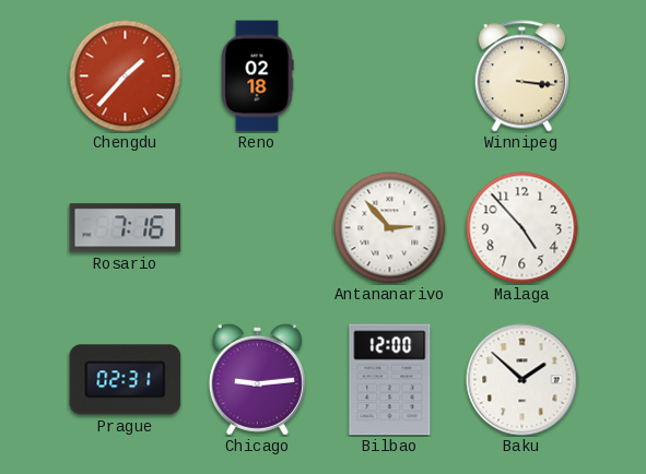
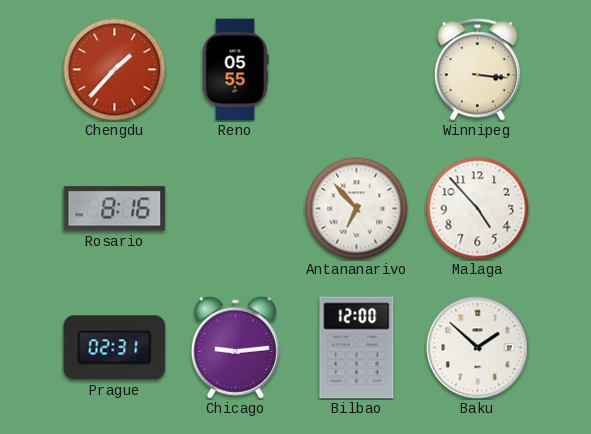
Reno: 02:18 -> 05:55
Rosario: 7:16 -> 8:16
Antananarivo: 2:53 -> 6:53
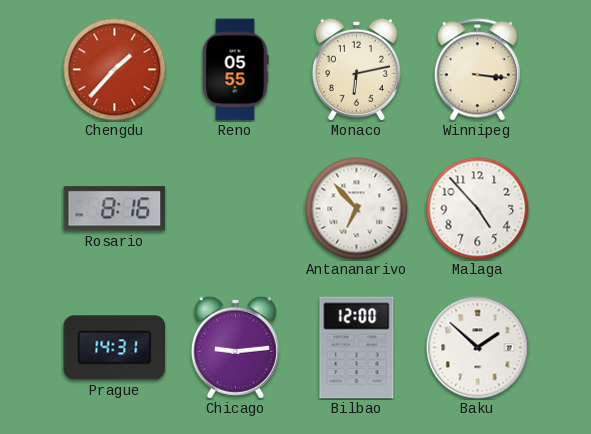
Monaco: none -> 6:13
Prague: 02:31 -> 14:31
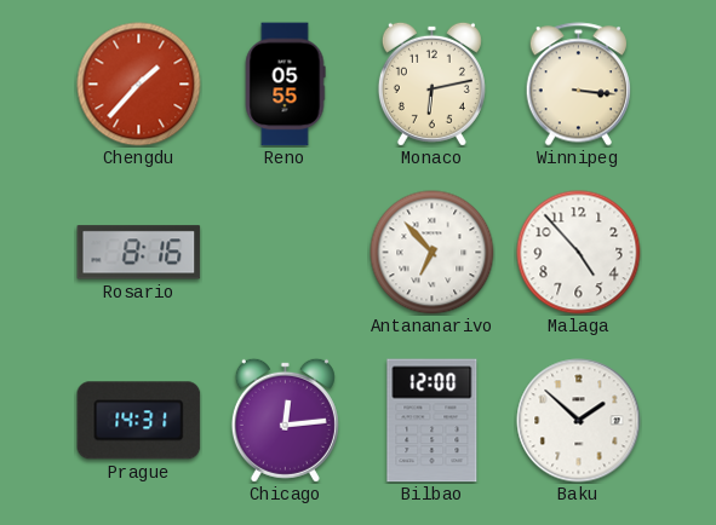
Chicago: 9:14 -> 12:14
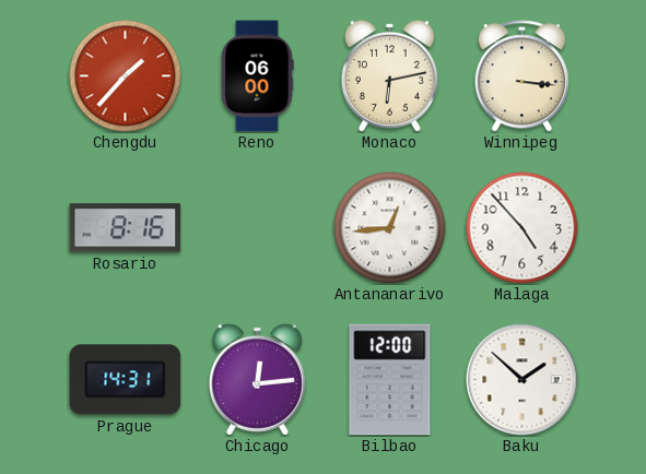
Reno: 05:55 -> 06:00
Antananarivo: 6:53 -> 12:44
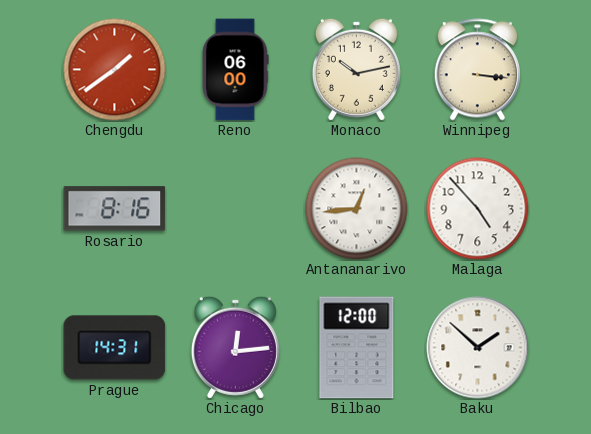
Chengdu: 1:37 -> 1:39
Monaco: 6:13 -> 10:13
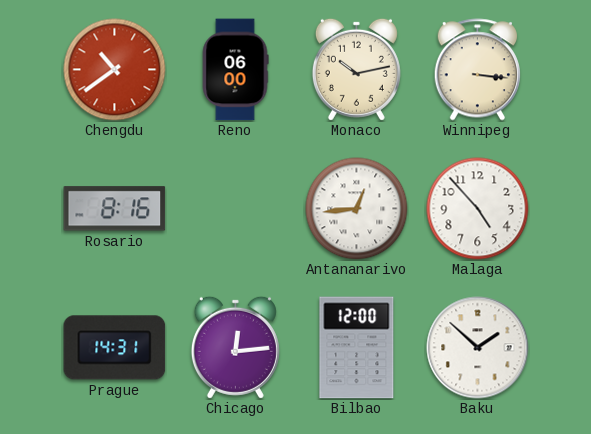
Chengdu: 1:39 -> 10:39
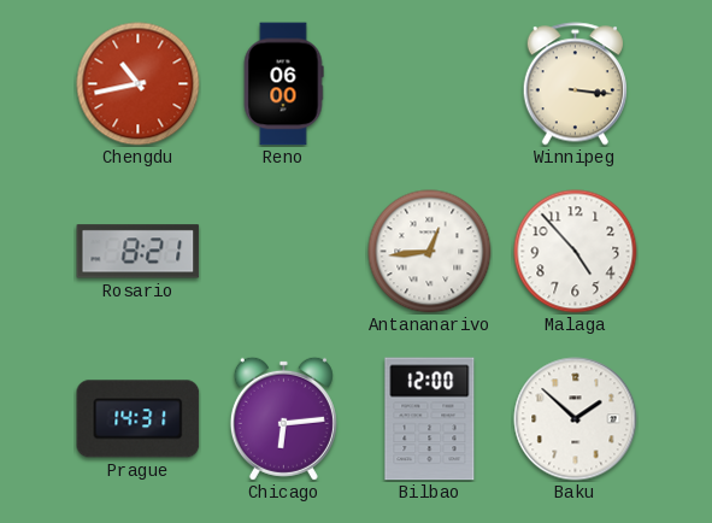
Chengdu: 10:39 -> 10:43
Monaco: 10:13 -> none
Rosario: 8:16 -> 8:21
Chicago: 12:14 -> 6:14
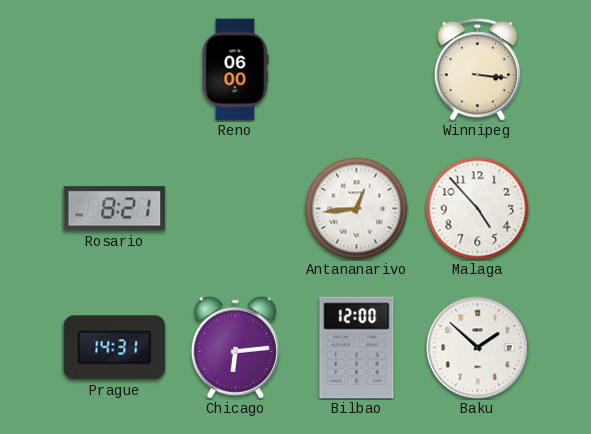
Chengdu: 10:43 -> none
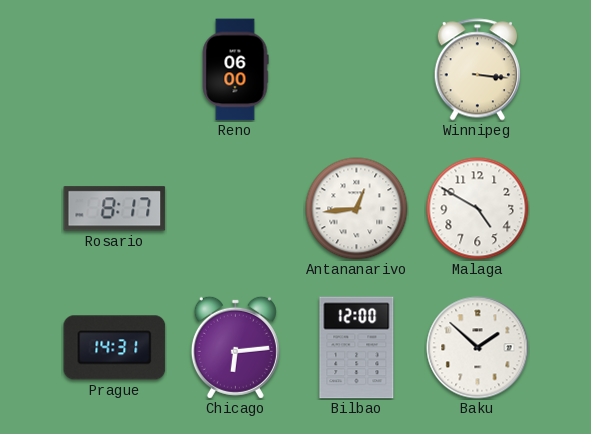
Rosario: 8:21 -> 8:17
Malaga: 4:53 -> 4:50
